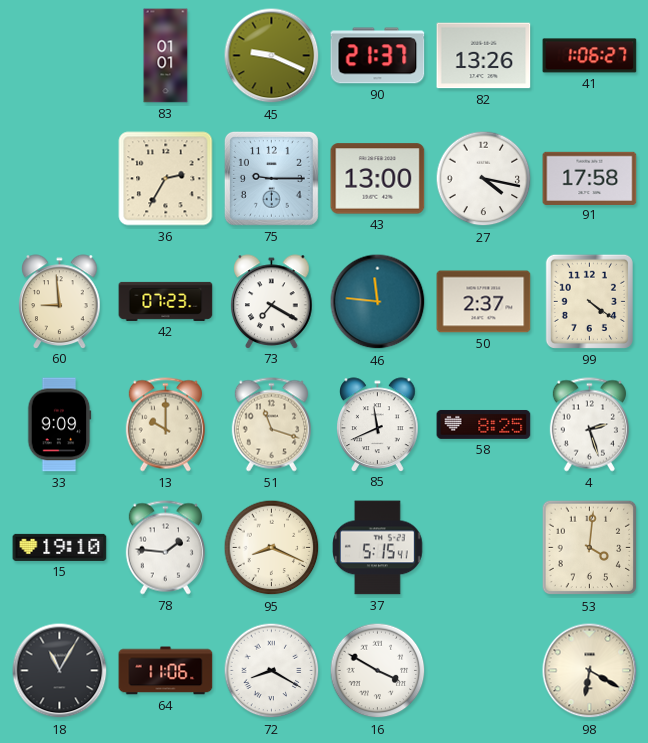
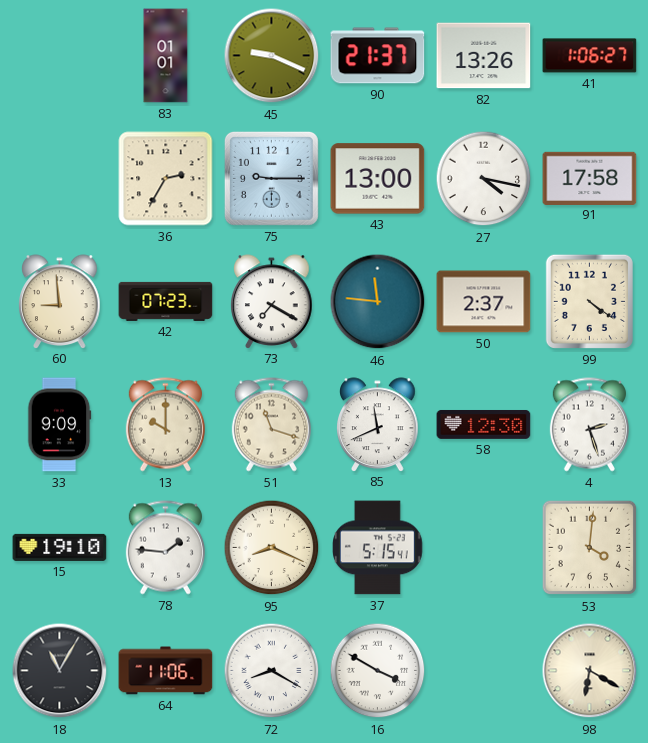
58: 8:25 -> 12:30
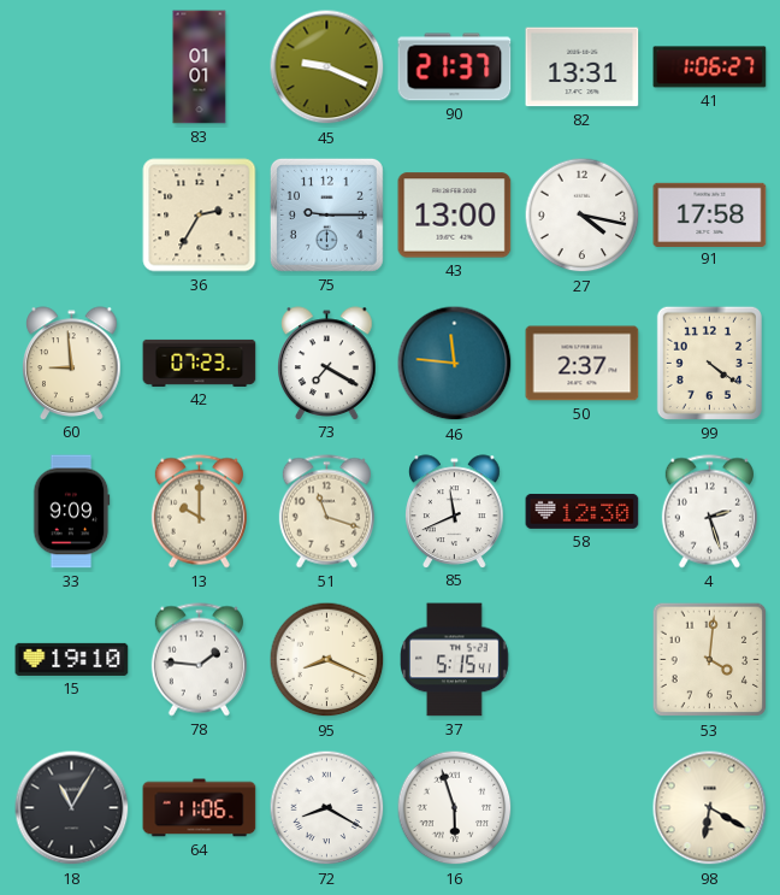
82: 13:26 -> 13:31
16: 3:50 -> 5:57
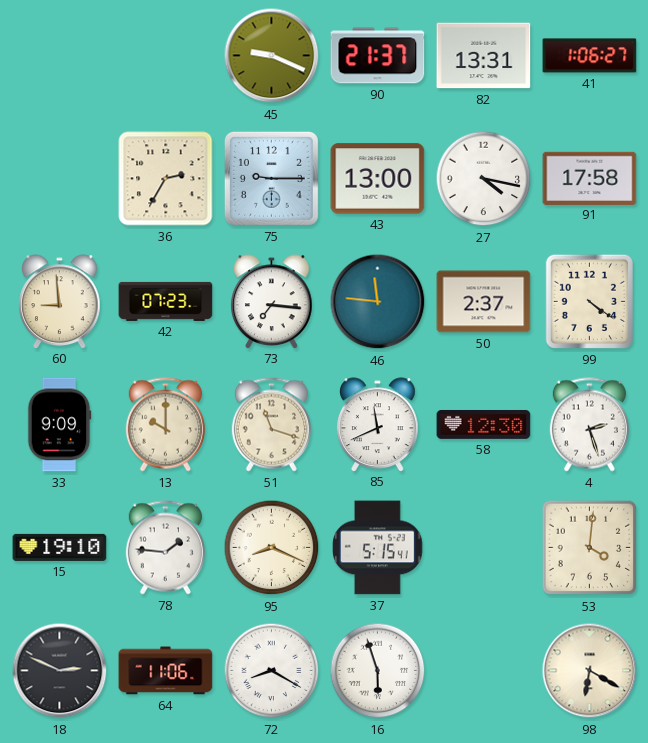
83: 01:01 -> none
73: 7:20 -> 7:16
18: 11:05 -> 2:49
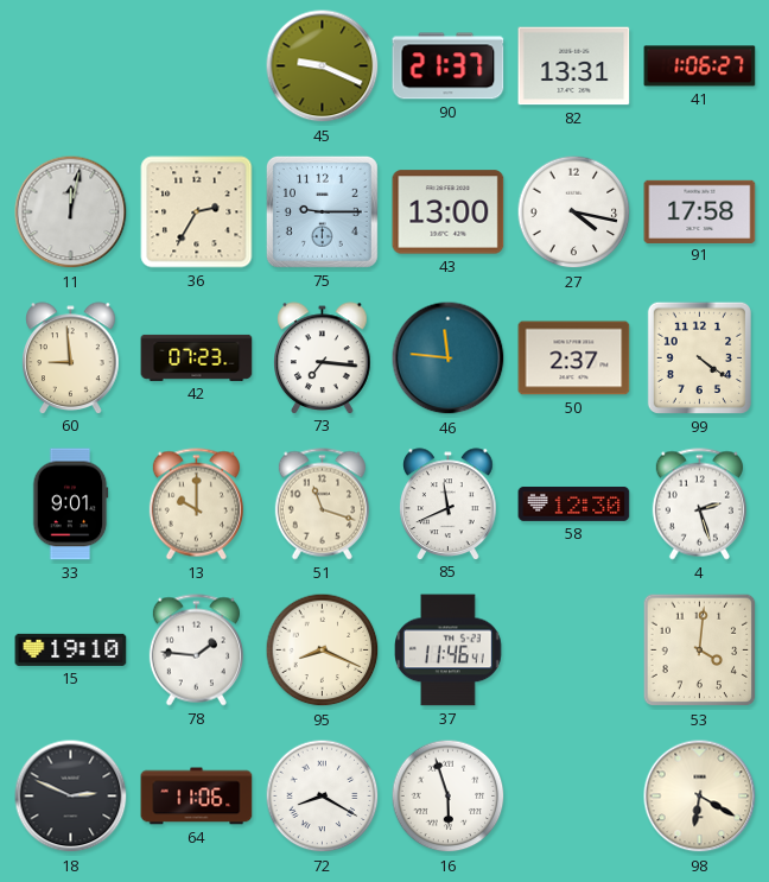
11: none -> 12:02
33: 9:09 -> 9:01
37: 5:15 -> 11:46
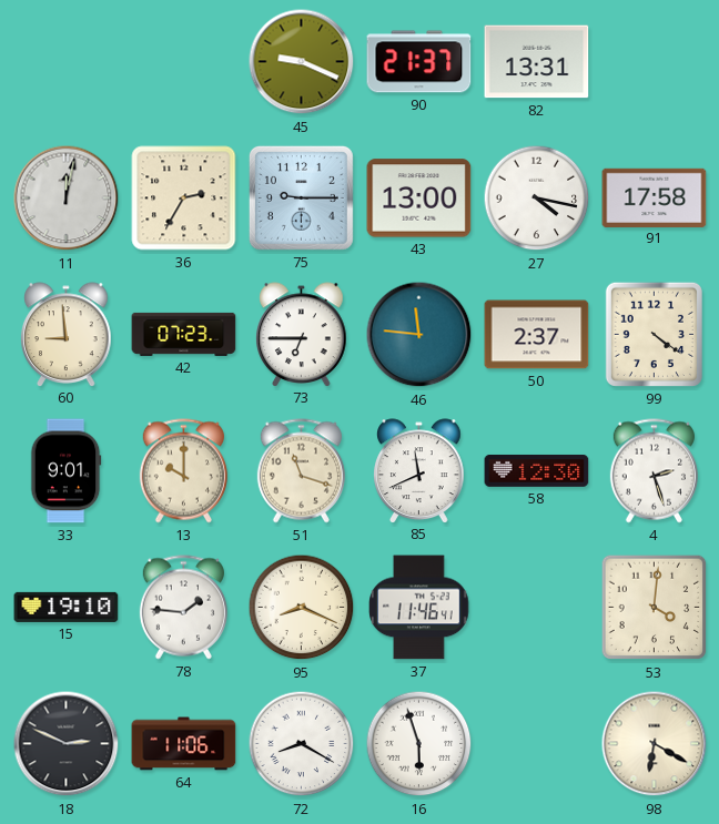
41: 1:06 -> none
73: 7:16 -> 6:45
